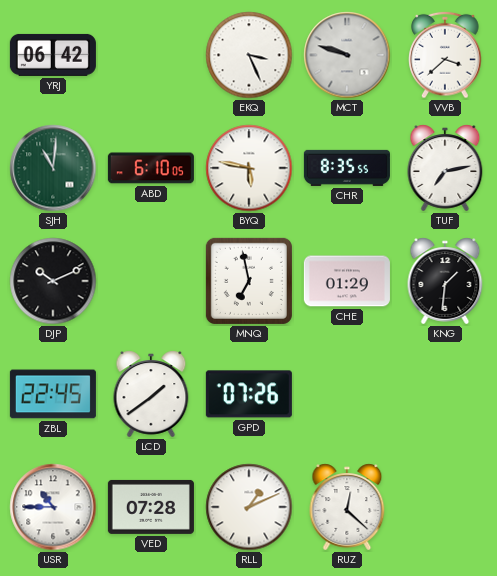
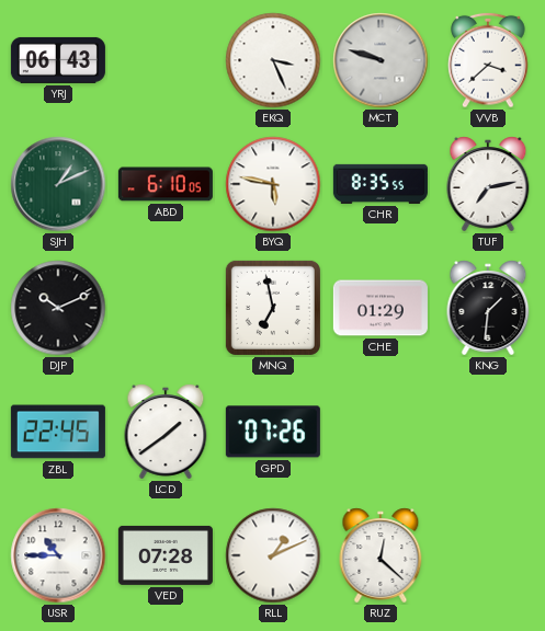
YRJ: 06:42 -> 06:43
SJH: 11:01 -> 1:11
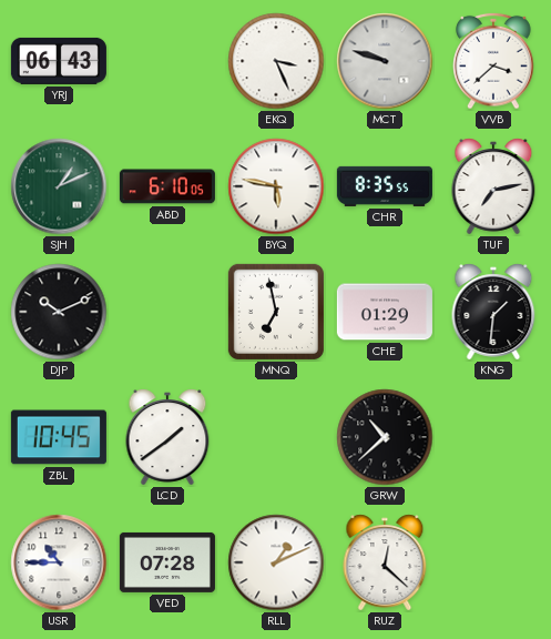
ZBL: 22:45 -> 10:45
GPD: 07:26 -> none
GRW: none -> 10:38
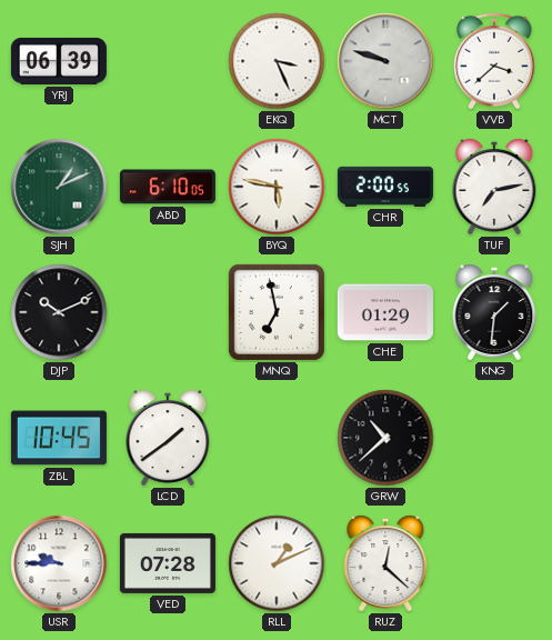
YRJ: 06:43 -> 06:39
CHR: 8:35 -> 2:00
USR: 10:45 -> 9:45
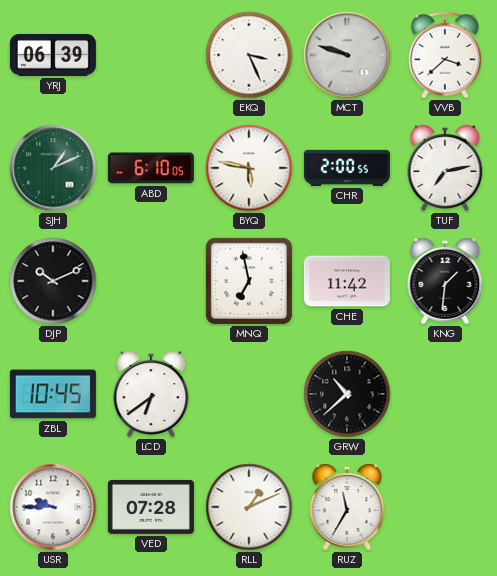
CHE: 01:29 -> 11:42
LCD: 1:39 -> 6:39
RUZ: 12:22 -> 11:35
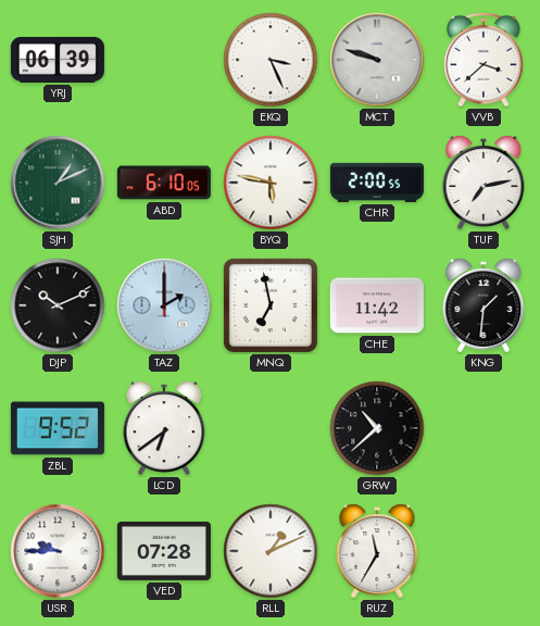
TAZ: none -> 2:00
ZBL: 10:45 -> 9:52
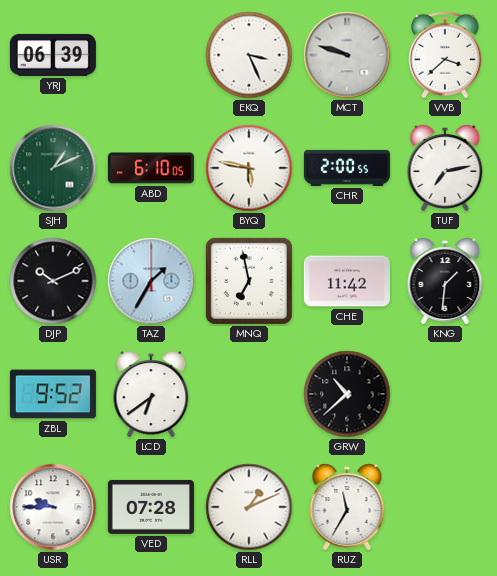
TAZ: 2:00 -> 1:35
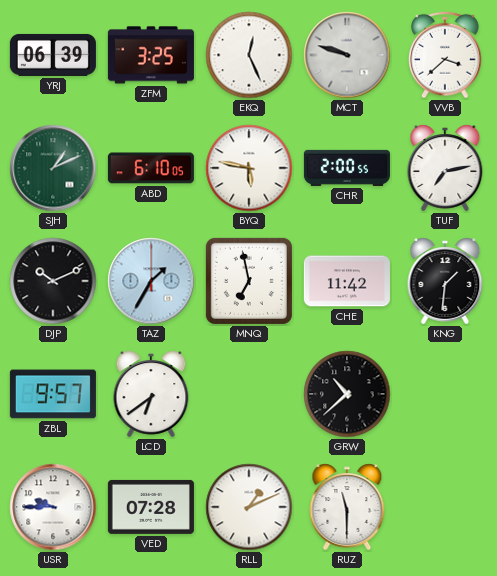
ZFM: none -> 3:25
EKQ: 3:26 -> 12:26
ZBL: 9:52 -> 9:57
RUZ: 11:35 -> 11:30
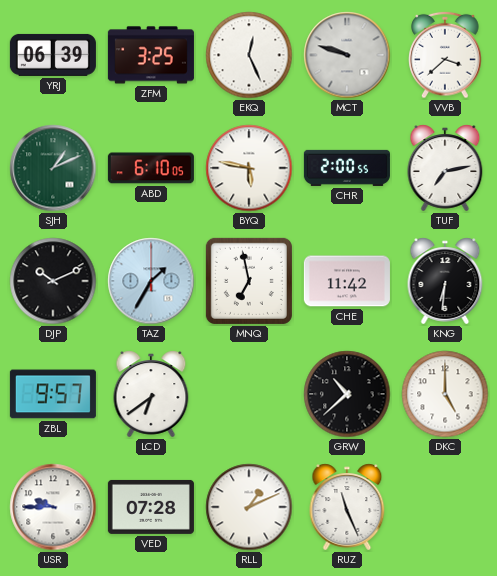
KNG: 1:31 -> 6:31
DKC: none -> 5:00
RUZ: 11:30 -> 11:26
